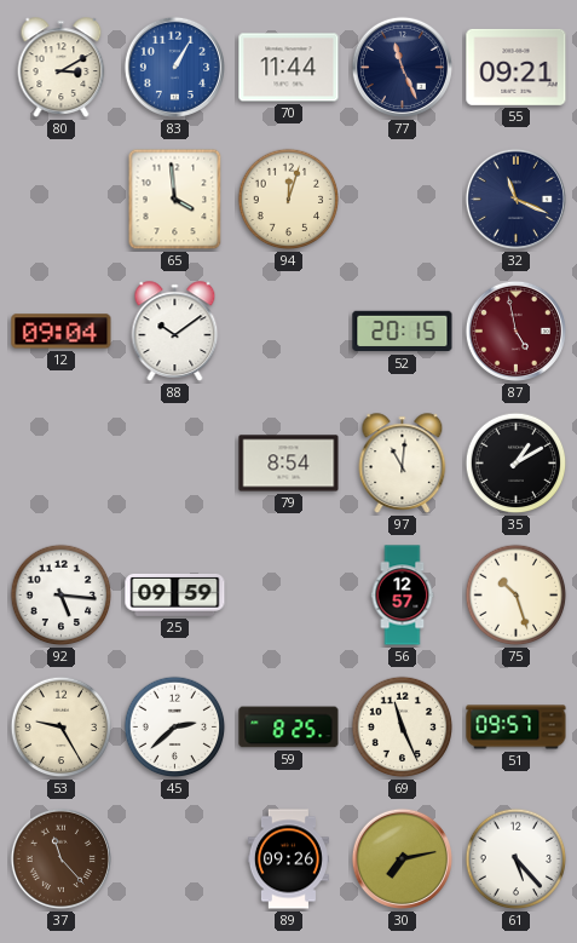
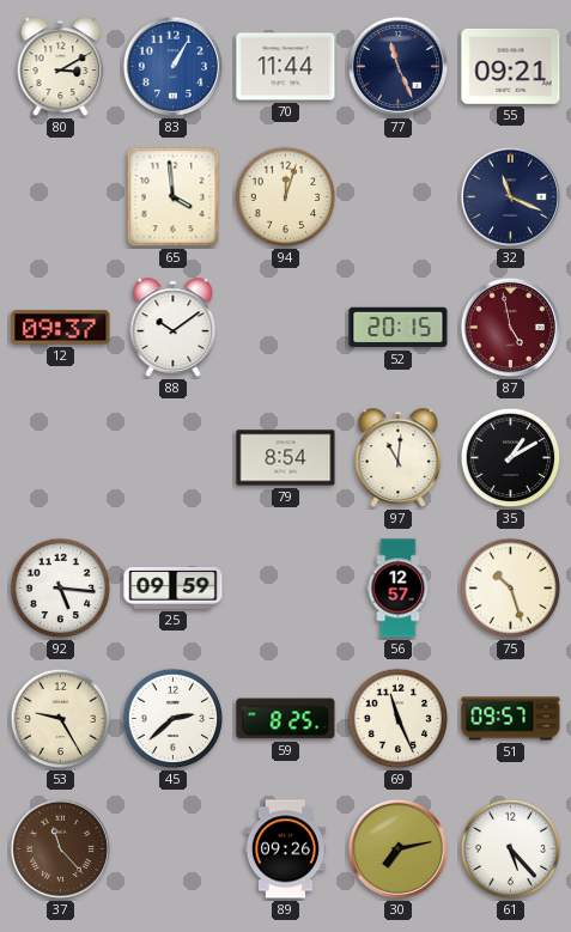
12: 09:04 -> 09:37
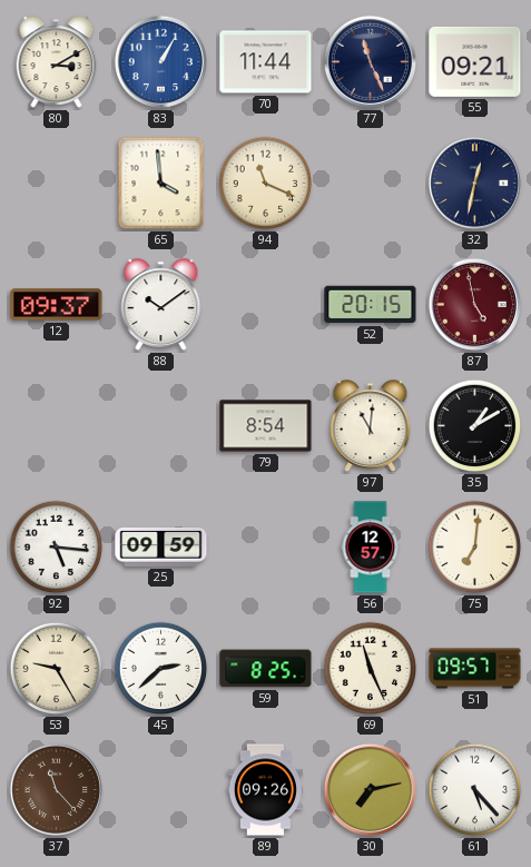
94: 12:03 -> 11:19
32: 11:19 -> 12:32
75: 10:27 -> 7:01
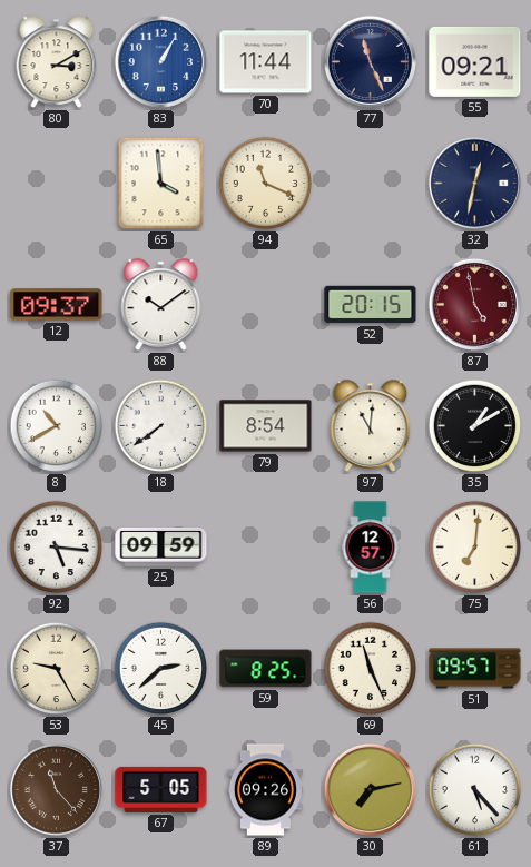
8: none -> 10:40
18: none -> 7:39
67: none -> 5:05
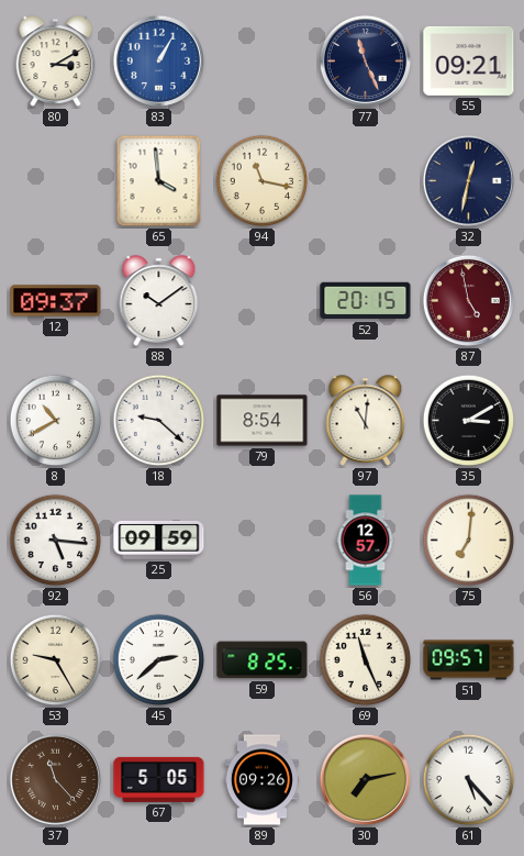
70: 11:44 -> none
94: 11:19 -> 11:17
18: 7:39 -> 9:22
35: 1:10 -> 3:10
